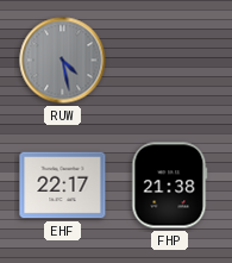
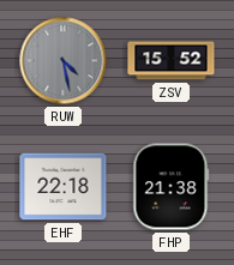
ZSV: none -> 15:52
EHF: 22:17 -> 22:18
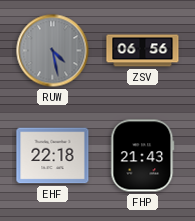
ZSV: 15:52 -> 06:56
FHP: 21:38 -> 21:43
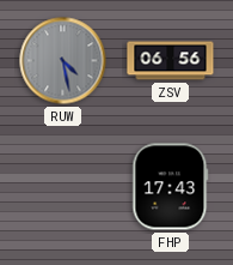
EHF: 22:18 -> none
FHP: 21:43 -> 17:43
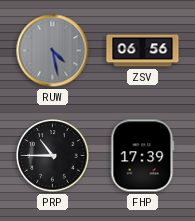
PRP: none -> 10:45
FHP: 17:43 -> 17:39
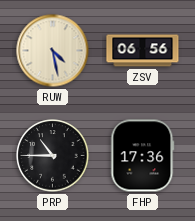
RUW dial: grey -> cream
FHP: 17:39 -> 17:36
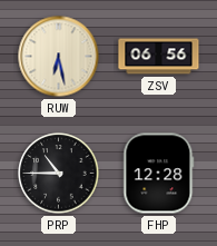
RUW: 4:28 -> 6:28
FHP: 17:36 -> 12:28
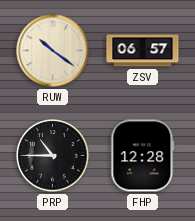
RUW: 6:28 -> 10:21
ZSV: 06:56 -> 06:57
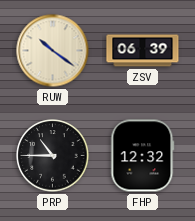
ZSV: 06:57 -> 06:39
FHP: 12:28 -> 12:32
